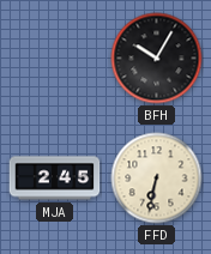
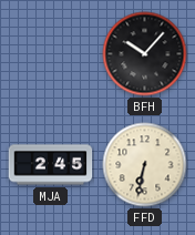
BFH: 10:05 -> 10:07
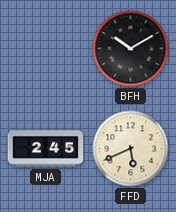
BFH: 10:07 -> 10:10
FFD: 6:32 -> 5:41
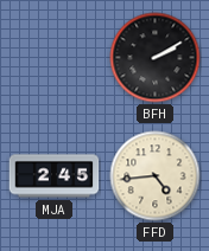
BFH: 10:10 -> 2:10
FFD: 5:41 -> 4:44
